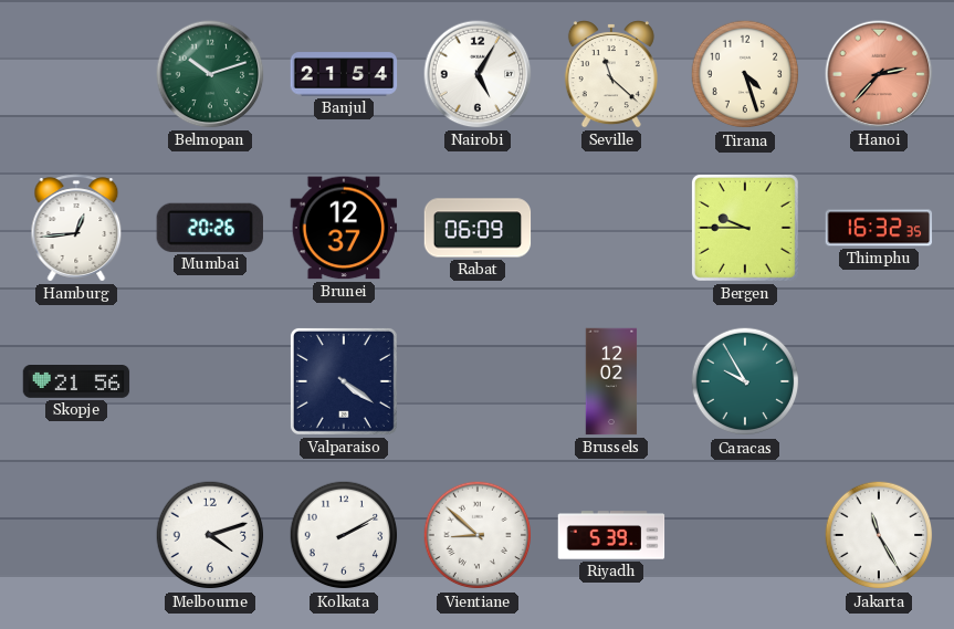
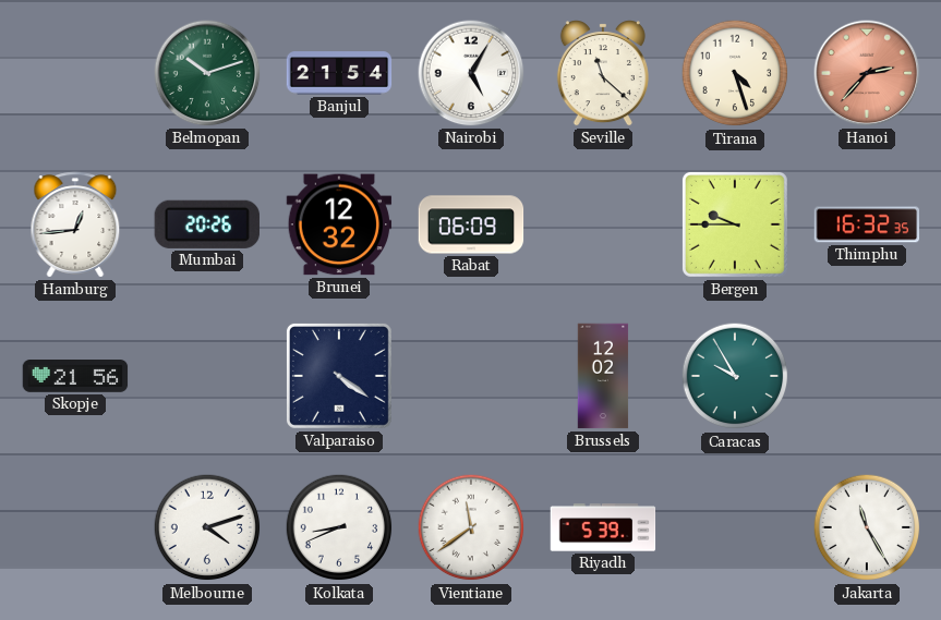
Brunei: 12:37 -> 12:32
Kolkata: 2:10 -> 8:41
Vientiane: 8:52 -> 11:39
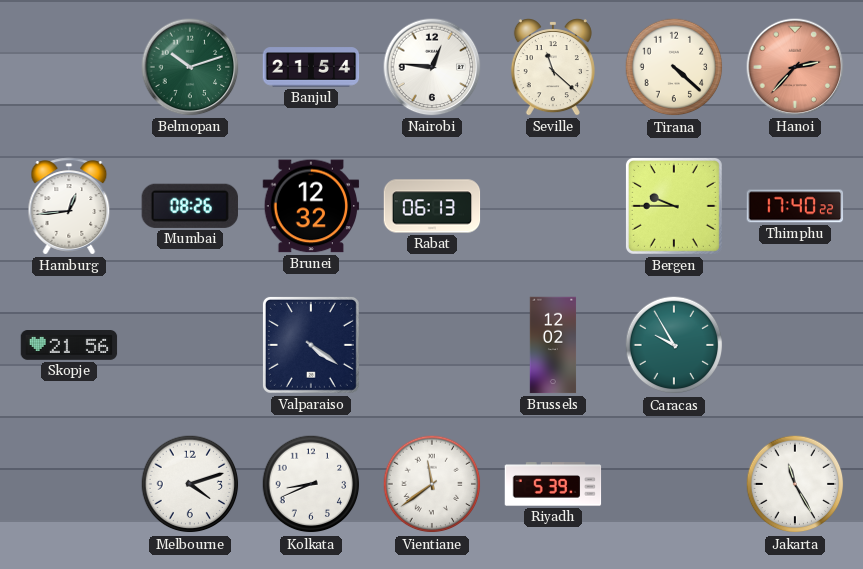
Nairobi: 5:05 -> 12:46
Tirana: 4:27 -> 4:22
Mumbai: 20:26 -> 08:26
Rabat: 06:09 -> 06:13
Thimphu: 16:32 -> 17:40
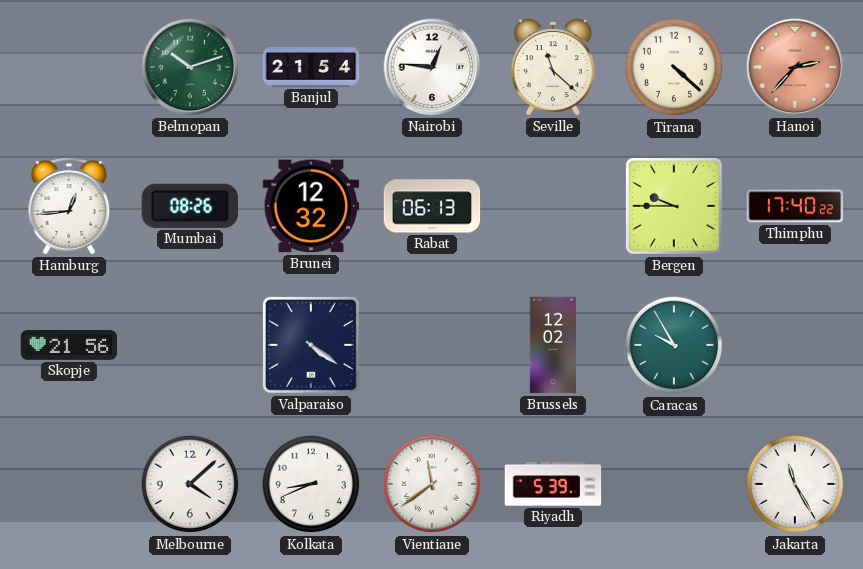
Melbourne: 4:12 -> 4:08
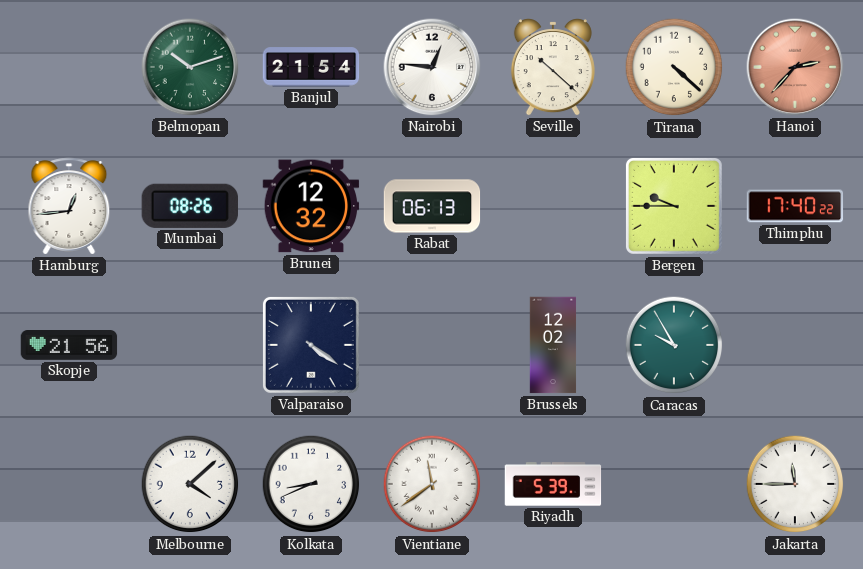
Seville: 11:22 -> 10:22
Jakarta: 11:25 -> 11:45
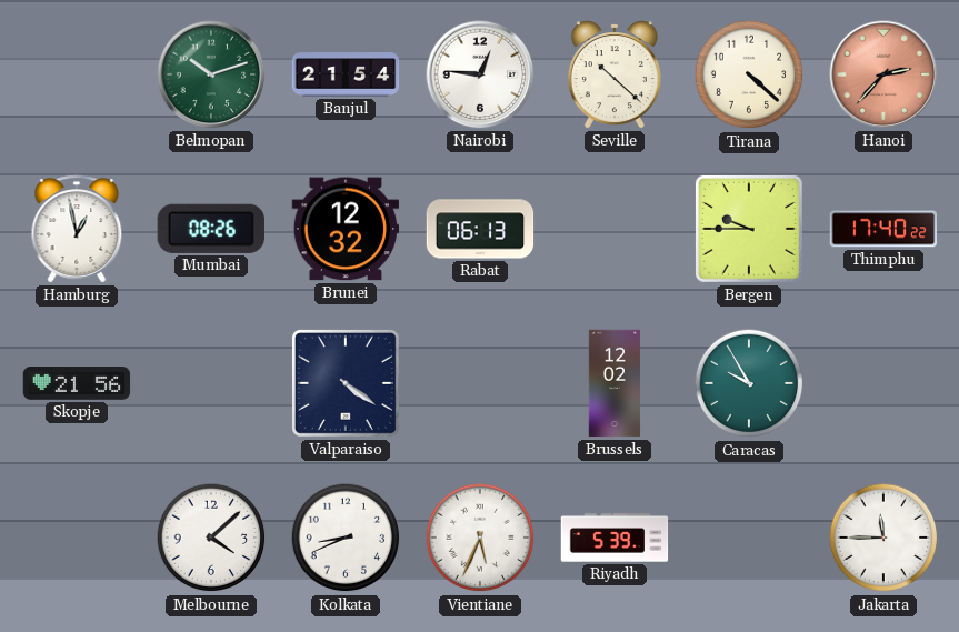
Hamburg: 12:44 -> 12:58
Vientiane: 11:39 -> 5:34
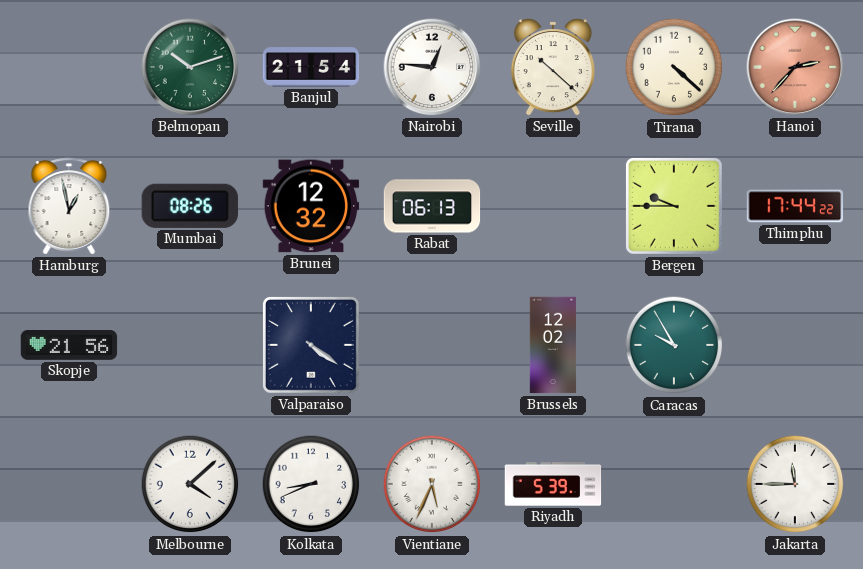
Thimphu: 17:40 -> 17:44
